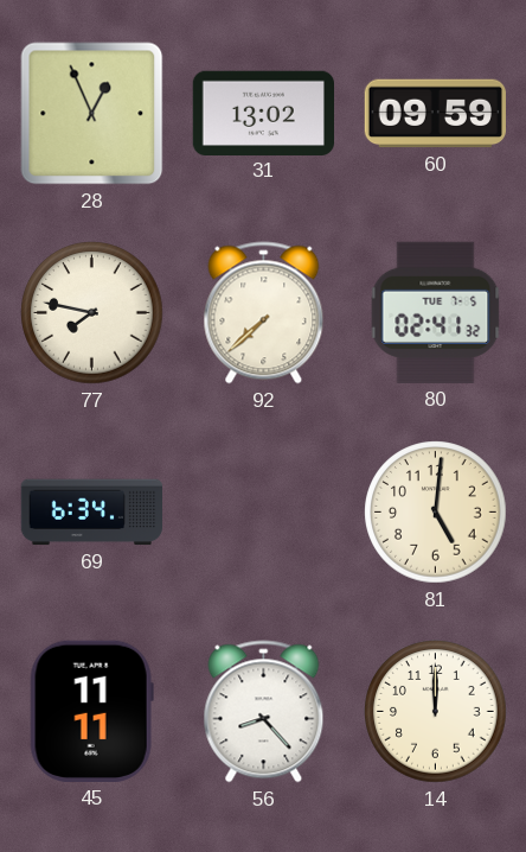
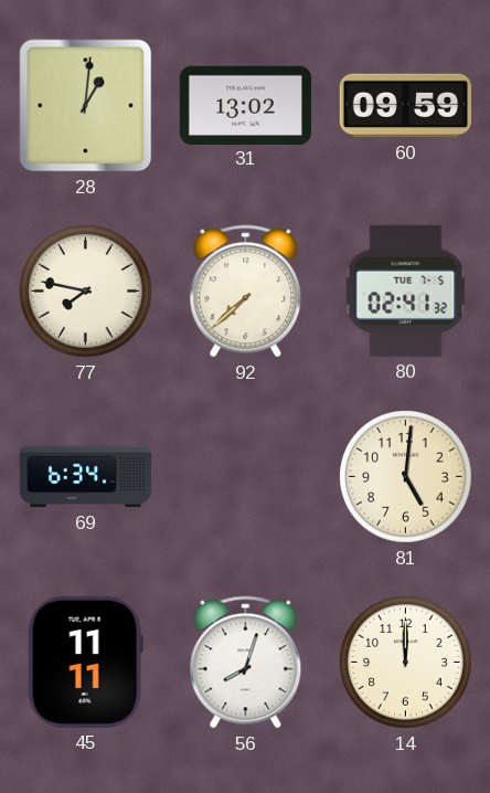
28: 12:56 -> 1:01
56: 8:23 -> 8:03
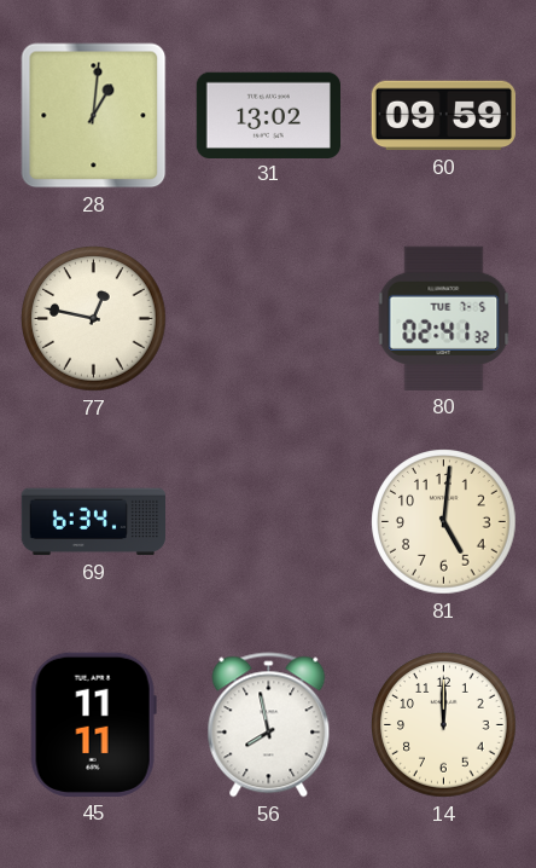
77: 7:47 -> 12:47
92: 7:38 -> none
56: 8:03 -> 7:58
